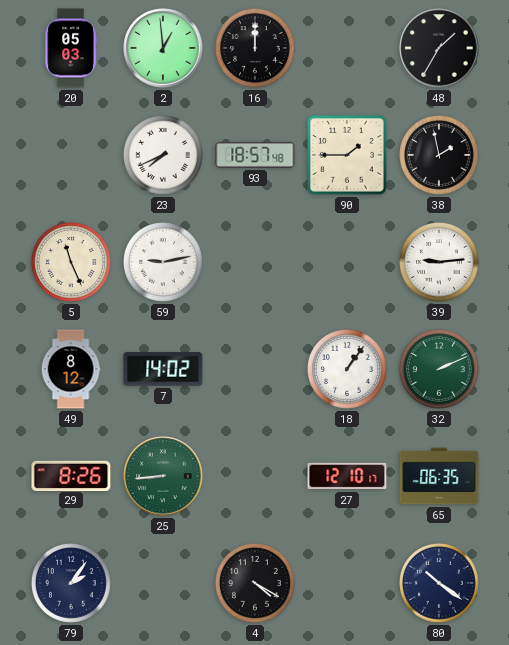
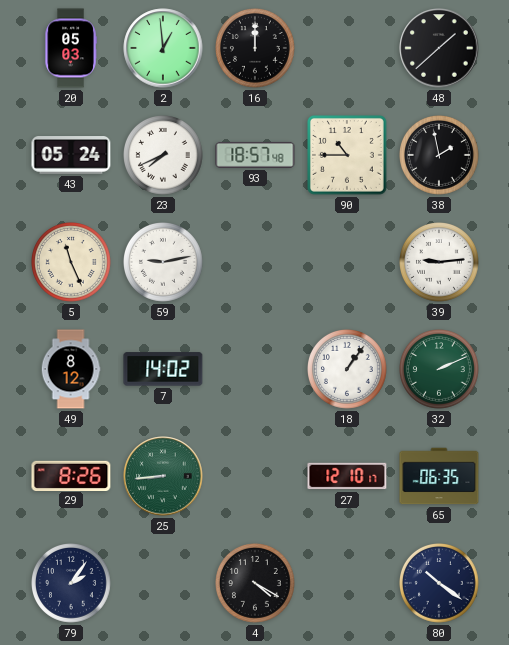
48: 1:35 -> 1:38
43: none -> 05:24
90: 1:45 -> 10:45
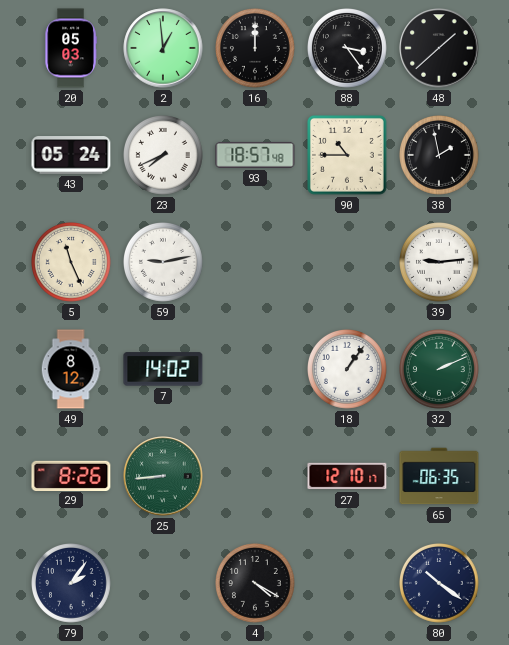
88: none -> 3:24
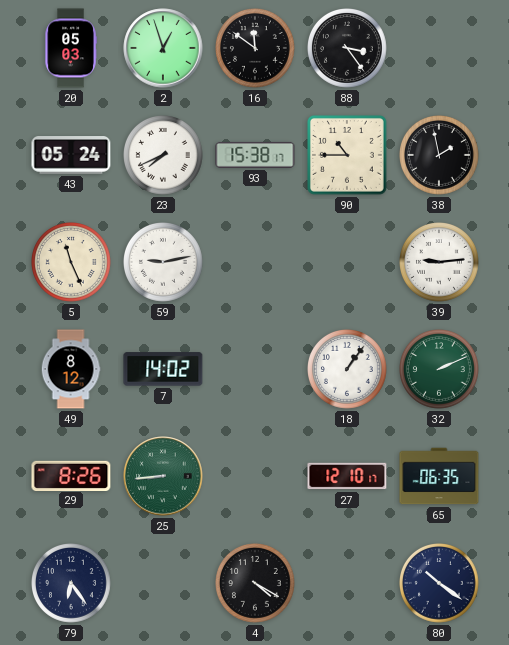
2: 12:59 -> 12:57
16: 12:00 -> 11:51
48: 1:38 -> none
93: 18:57 -> 15:38
79: 2:06 -> 6:24
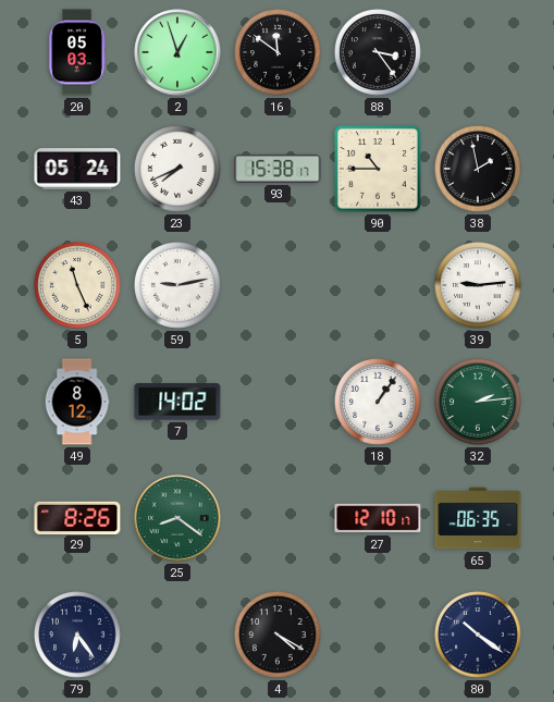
32: 2:11 -> 2:14
25: 8:44 -> 8:21
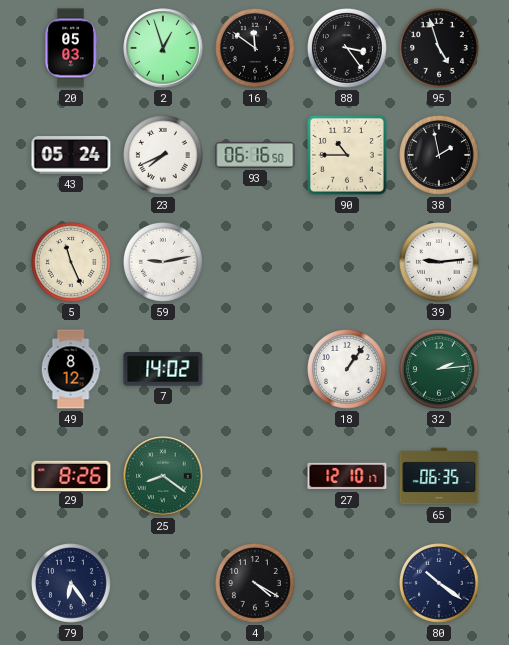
95: none -> 4:57
93: 15:38 -> 06:16
